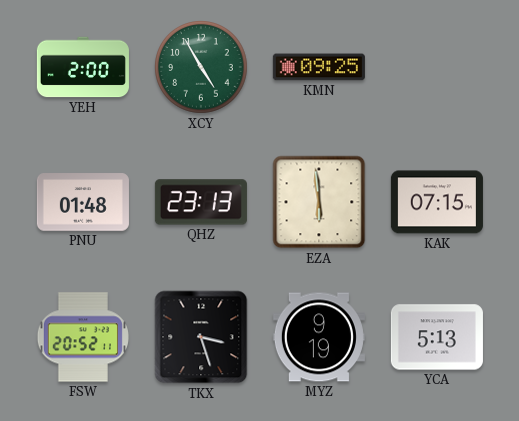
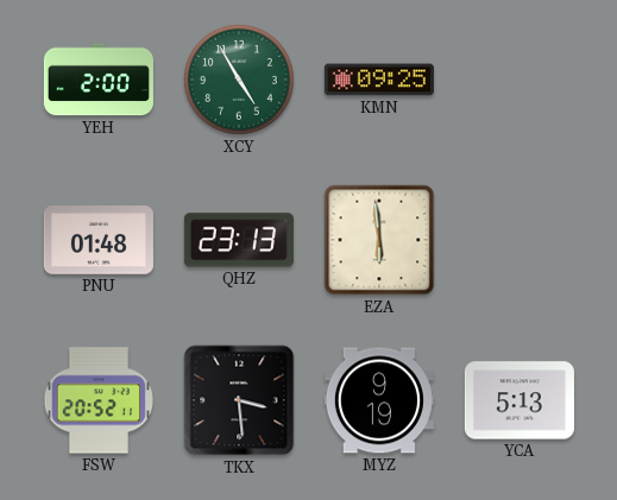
KAK: 07:15 -> none
TKX: 3:27 -> 3:29
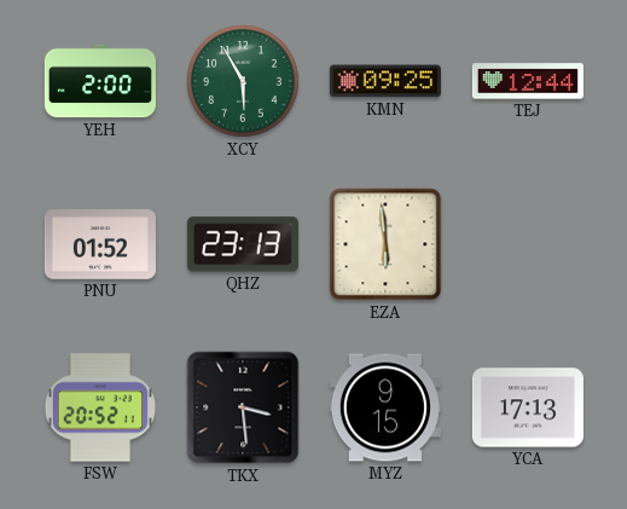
XCY: 4:55 -> 5:55
TEJ: none -> 12:44
PNU: 01:48 -> 01:52
MYZ: 9:19 -> 9:15
YCA: 5:13 -> 17:13
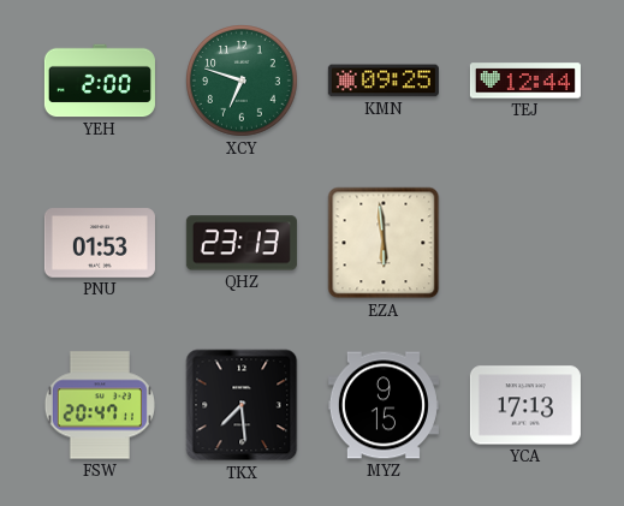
XCY: 5:55 -> 6:48
PNU: 01:52 -> 01:53
FSW: 20:52 -> 20:47
TKX: 3:29 -> 7:29
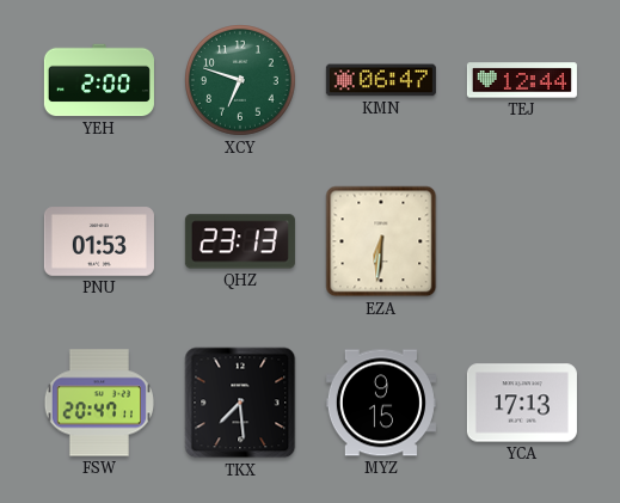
KMN: 09:25 -> 06:47
EZA: 5:59 -> 6:31
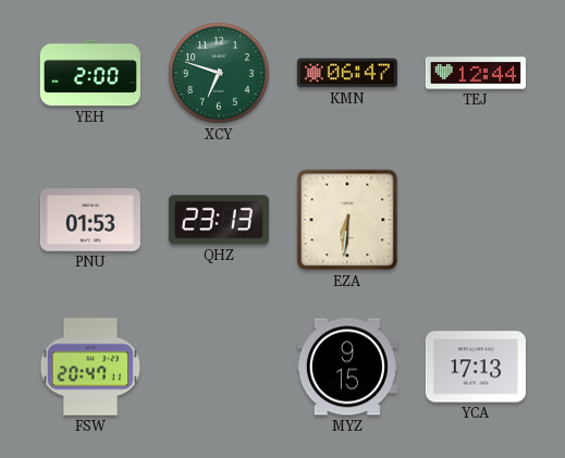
TKX: 7:29 -> none
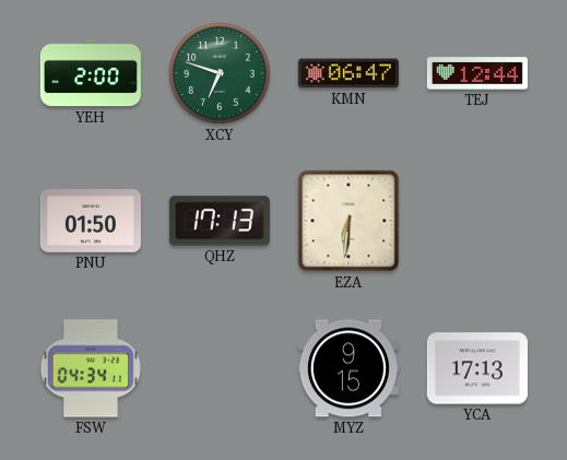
PNU: 01:53 -> 01:50
QHZ: 23:13 -> 17:13
FSW: 20:47 -> 04:34
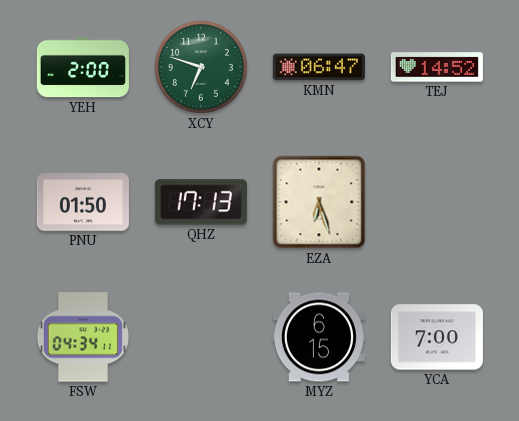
TEJ: 12:44 -> 14:52
EZA: 6:31 -> 6:27
MYZ: 9:15 -> 6:15
YCA: 17:13 -> 7:00
